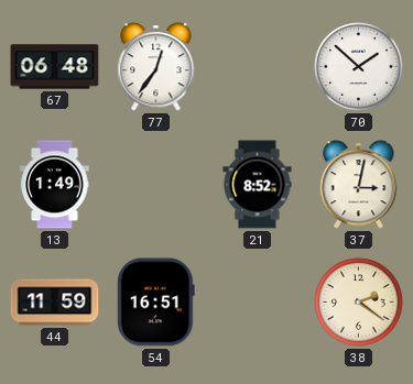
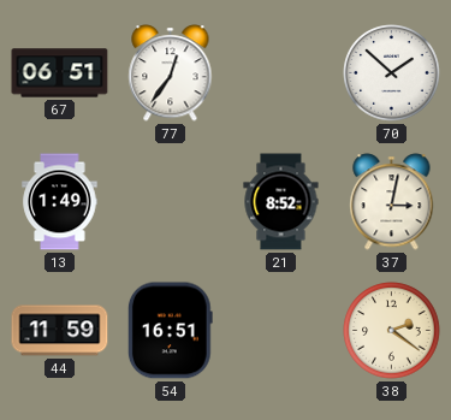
67: 06:48 -> 06:51
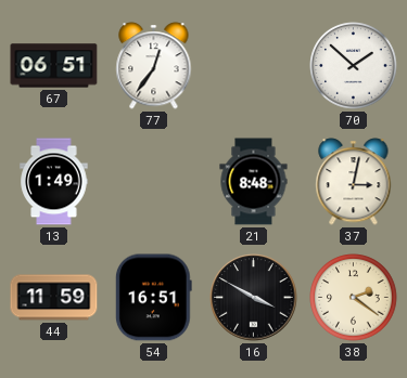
21: 8:52 -> 8:48
16: none -> 3:50
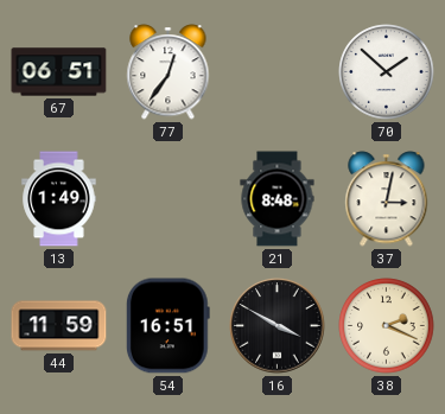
38: 2:21 -> 2:19
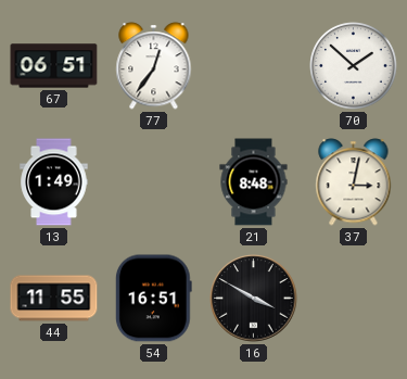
44: 11:59 -> 11:55
38: 2:19 -> none
